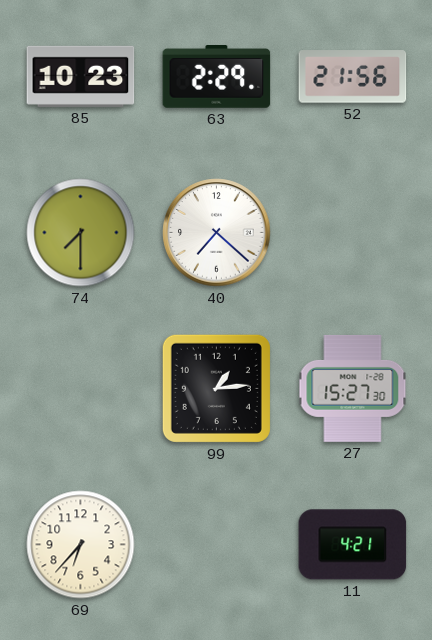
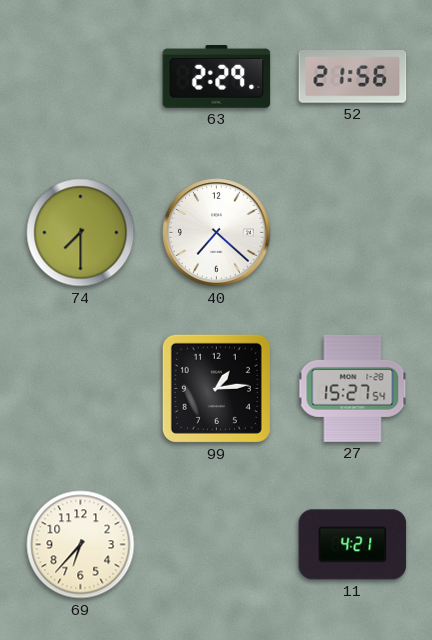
85: 10:23 -> none
27: 15:27:30 -> 15:27:54
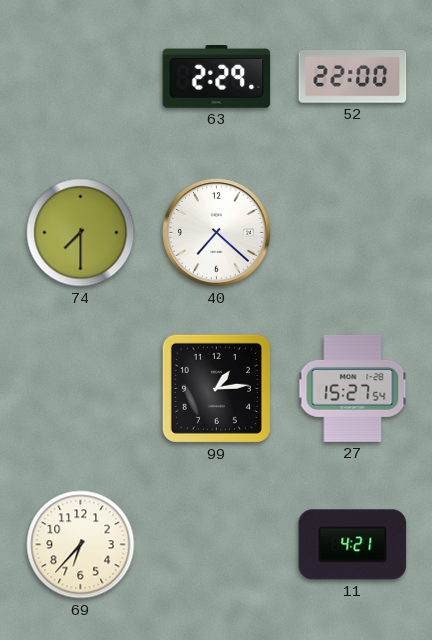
52: 21:56 -> 22:00
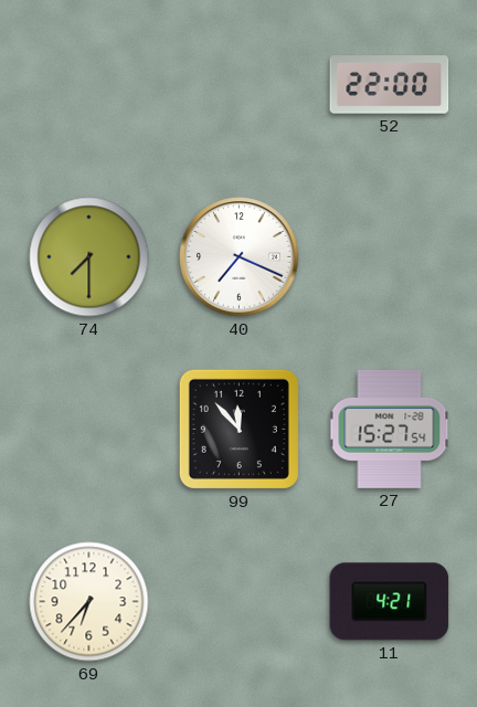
63: 2:29 -> none
40: 7:22 -> 7:19
99: 1:14 -> 11:53
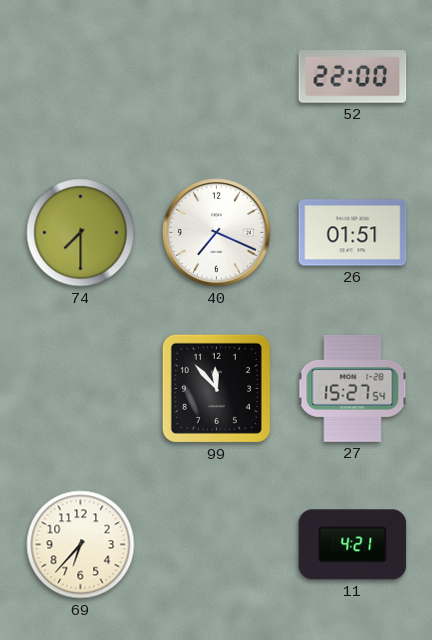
26: none -> 01:51
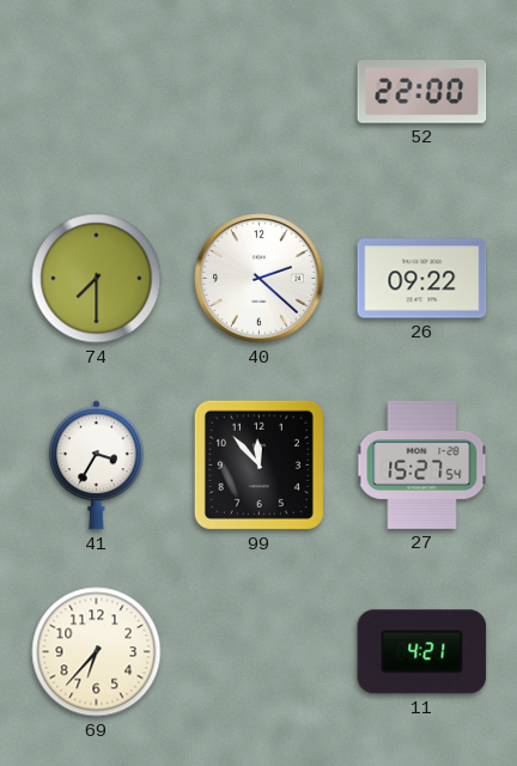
40: 7:19 -> 2:22
26: 01:51 -> 09:22
41: none -> 3:35
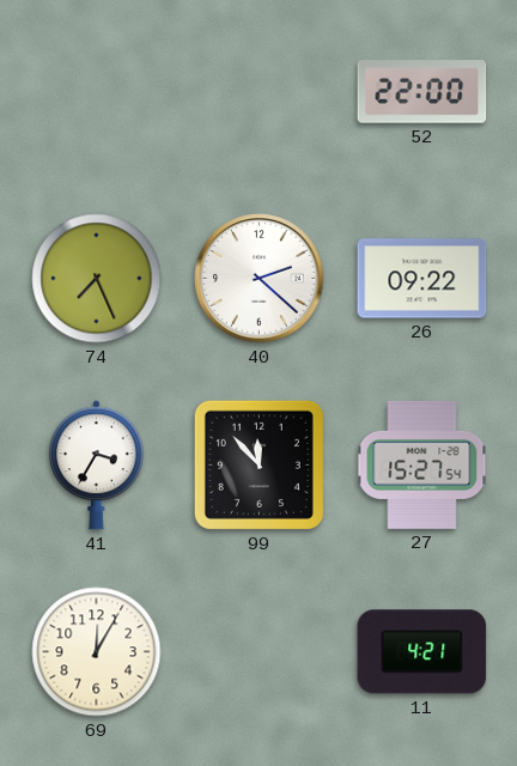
74: 7:30 -> 7:26
69: 6:37 -> 12:05
